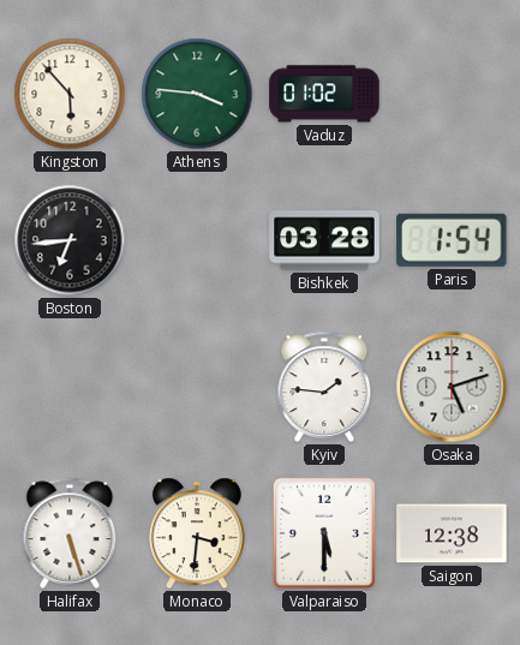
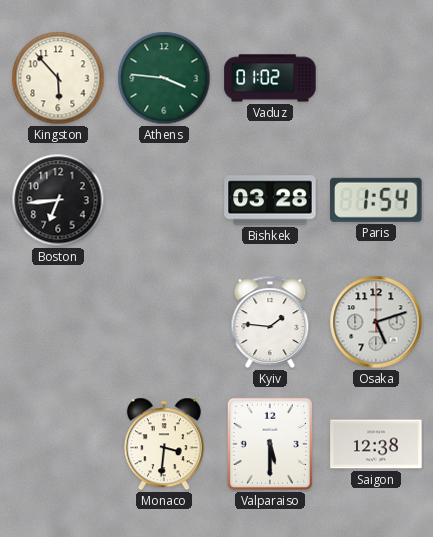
Halifax: 5:27 -> none
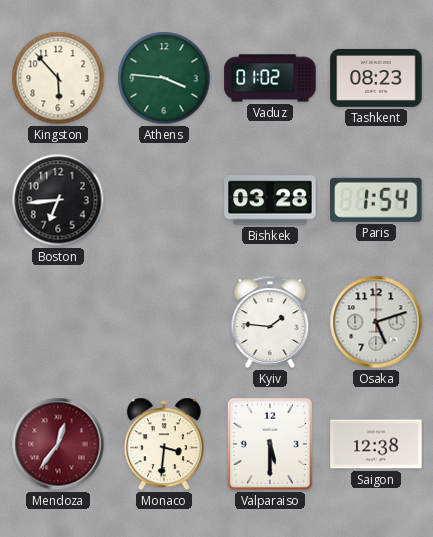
Tashkent: none -> 08:23
Mendoza: none -> 12:36
